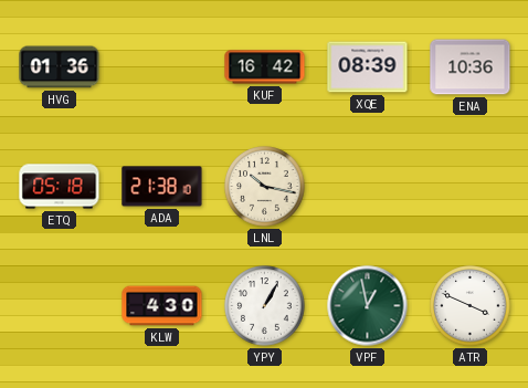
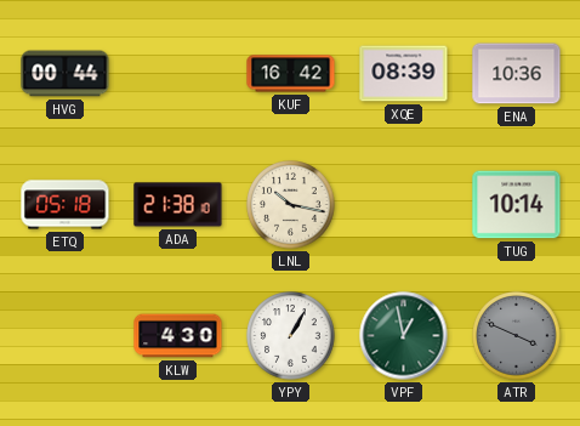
HVG: 01:36 -> 00:44
TUG: none -> 10:14
ATR dial: white -> grey
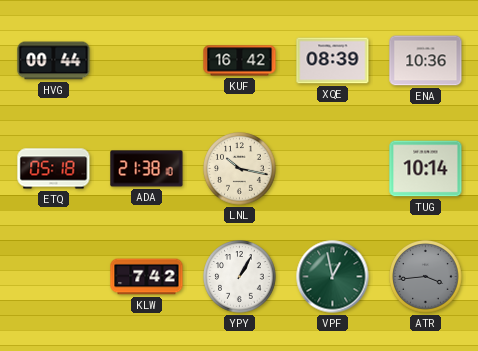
KLW: 4:30 -> 7:42
ATR: 3:49 -> 3:44
